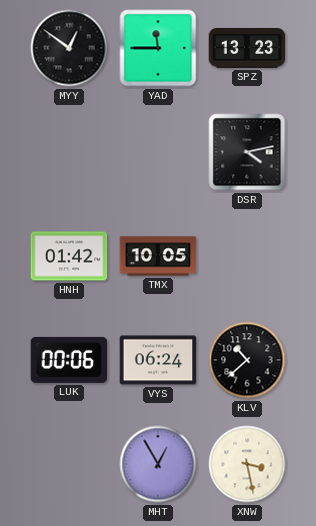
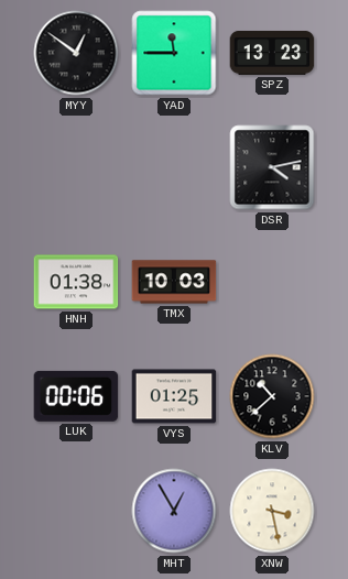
HNH: 01:42 -> 01:38
TMX: 10:05 -> 10:03
VYS: 06:24 -> 01:25
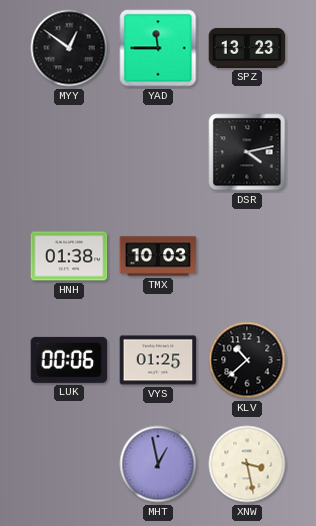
MHT: 12:55 -> 12:58
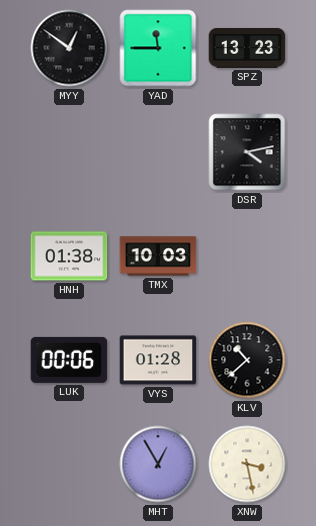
VYS: 01:25 -> 01:28
MHT: 12:58 -> 12:55
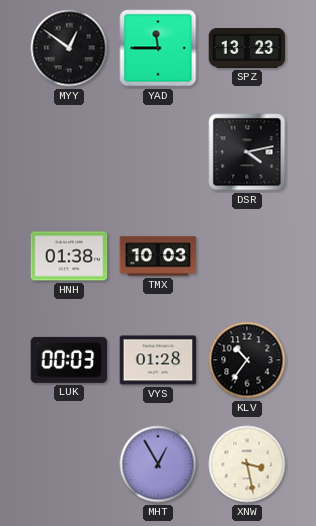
LUK: 00:06 -> 00:03
KLV: 10:38 -> 10:36
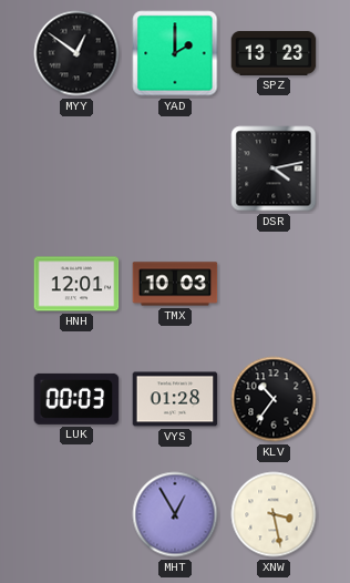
YAD: 11:45 -> 2:00
HNH: 01:38 -> 12:01
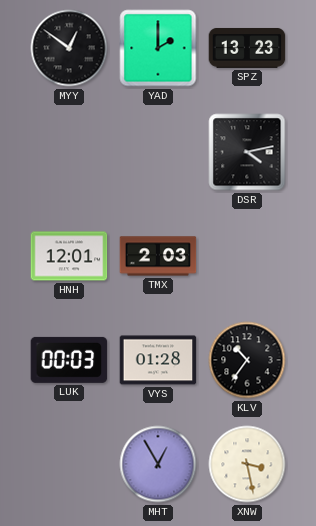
TMX: 10:03 -> 2:03
